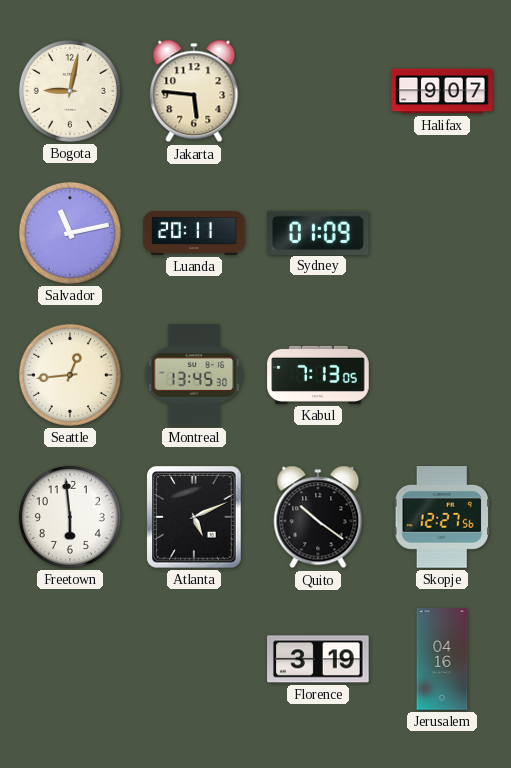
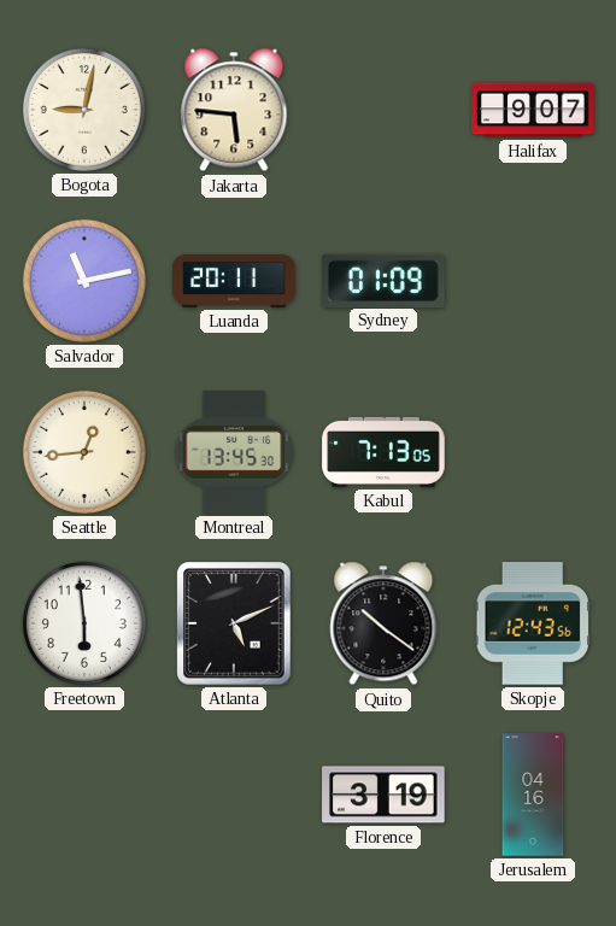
Skopje: 12:27 -> 12:43
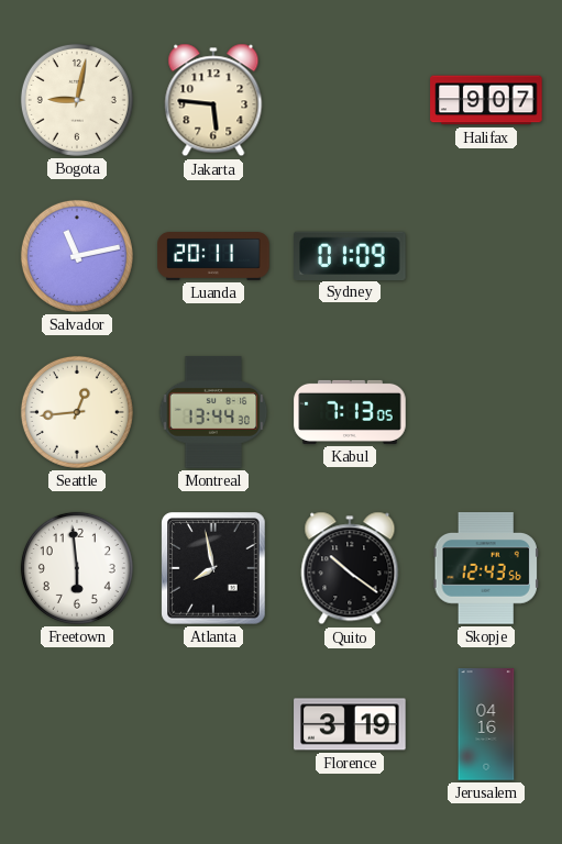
Montreal: 13:45 -> 13:44
Atlanta: 5:11 -> 7:58
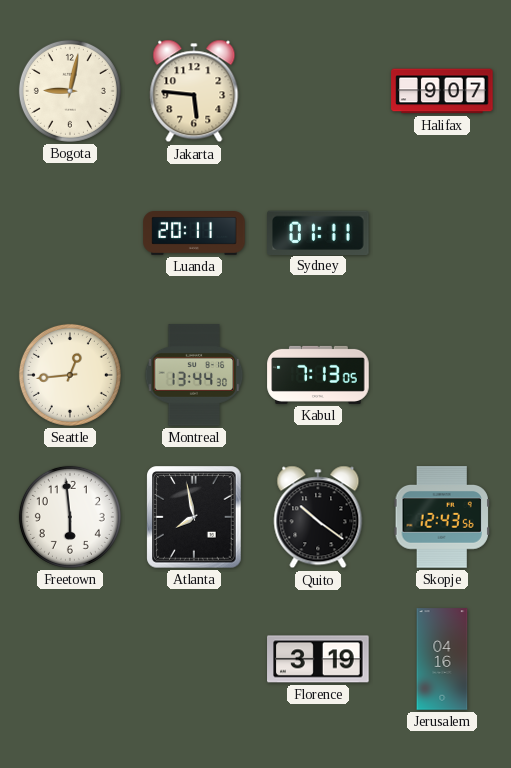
Salvador: 11:13 -> none
Sydney: 01:09 -> 01:11
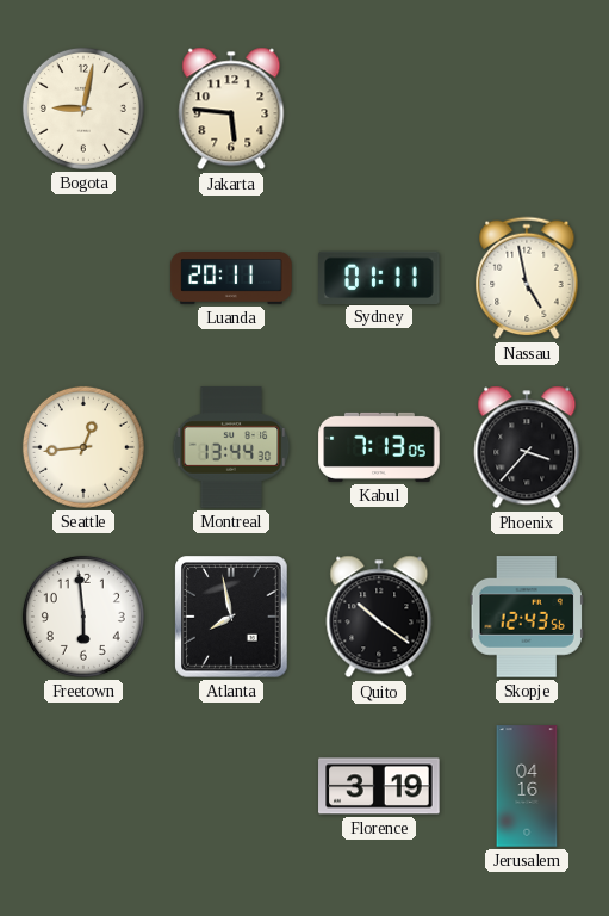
Halifax: 9:07 -> none
Nassau: none -> 4:58
Phoenix: none -> 3:37
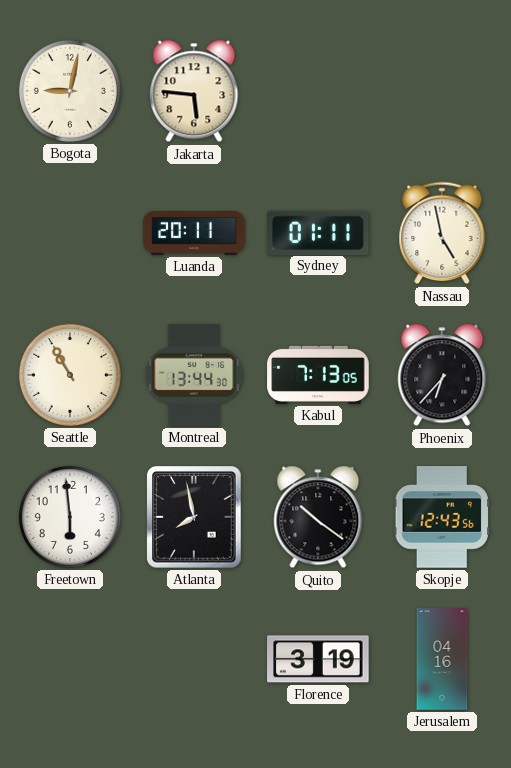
Seattle: 12:44 -> 10:55
Phoenix: 3:37 -> 6:37
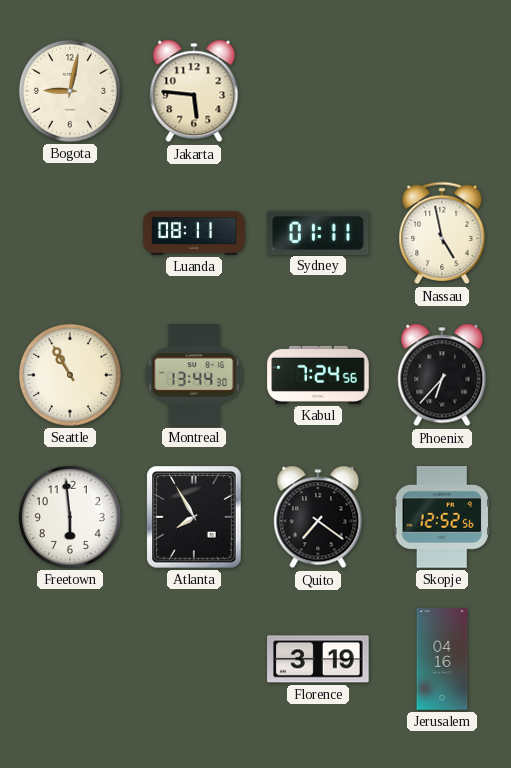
Luanda: 20:11 -> 08:11
Kabul: 7:13 -> 7:24
Atlanta: 7:58 -> 7:55
Quito: 10:21 -> 7:21
Skopje: 12:43 -> 12:52
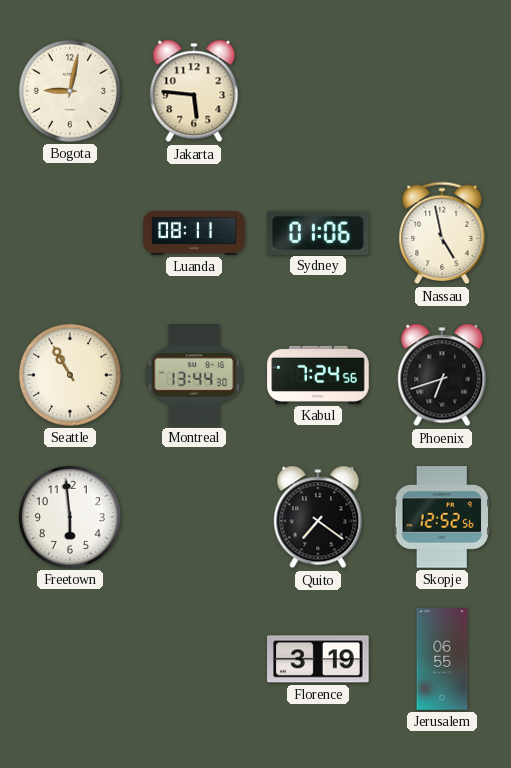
Sydney: 01:11 -> 01:06
Phoenix: 6:37 -> 6:42
Atlanta: 7:55 -> none
Jerusalem: 04:16 -> 06:55
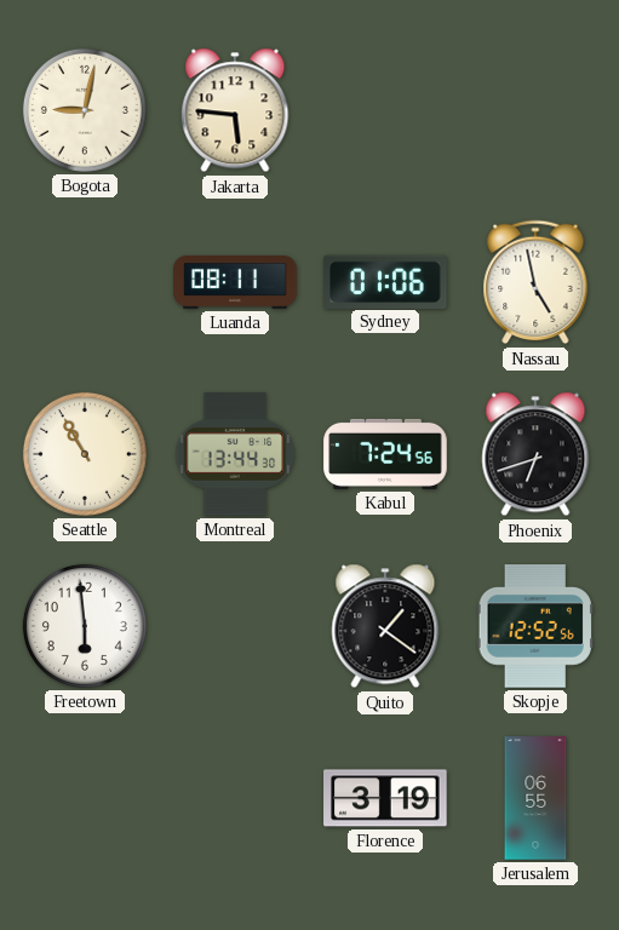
Quito: 7:21 -> 1:21
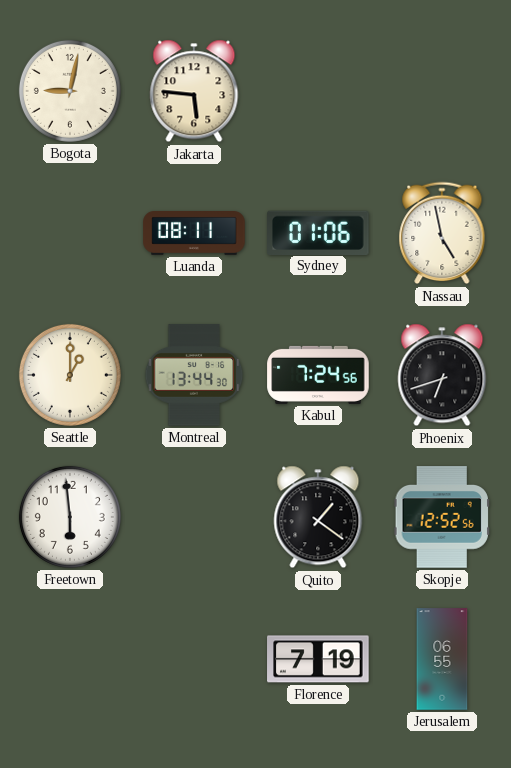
Seattle: 10:55 -> 1:00
Florence: 3:19 -> 7:19
